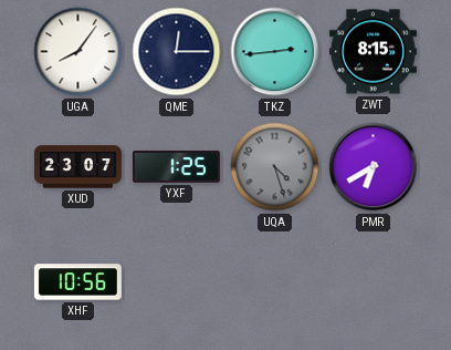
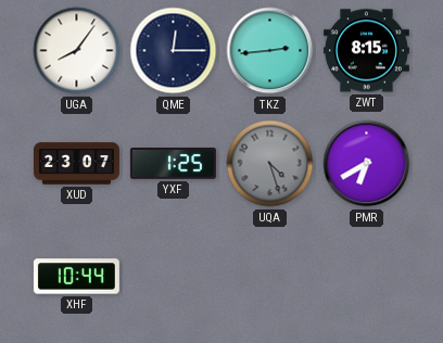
XHF: 10:56 -> 10:44
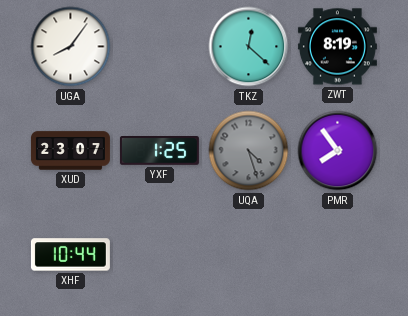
QME: 12:15 -> none
TKZ: 2:44 -> 12:22
ZWT: 8:15 -> 8:19
PMR: 6:40 -> 7:54
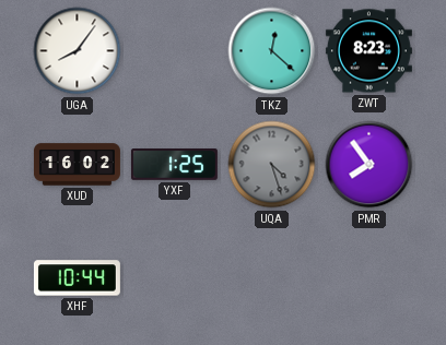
ZWT: 8:19 -> 8:23
XUD: 23:07 -> 16:02
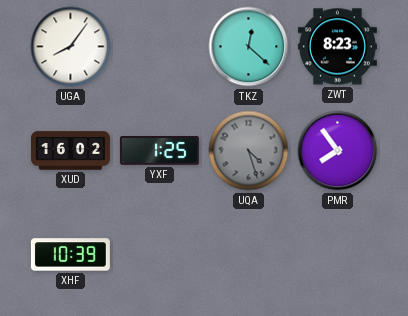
XHF: 10:44 -> 10:39
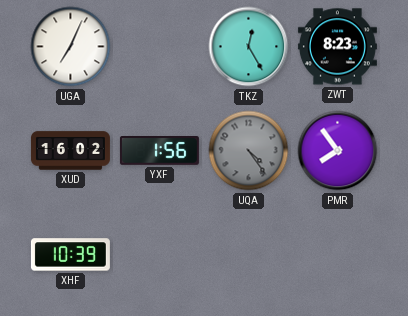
UGA: 8:06 -> 7:04
TKZ: 12:22 -> 12:25
YXF: 1:25 -> 1:56
UQA: 4:27 -> 4:24
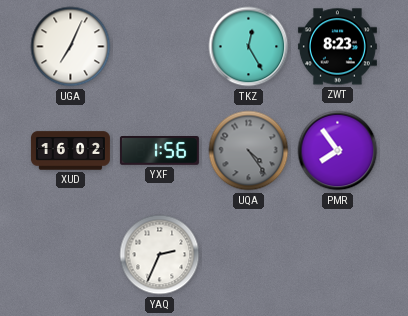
XHF: 10:39 -> none
YAQ: none -> 2:34
